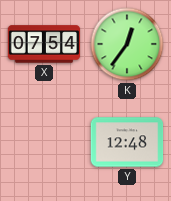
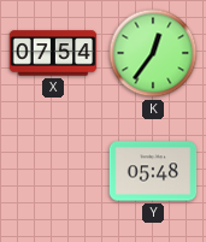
Y: 12:48 -> 05:48
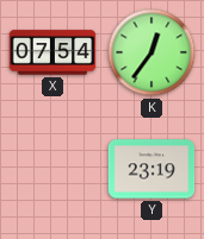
Y: 05:48 -> 23:19
